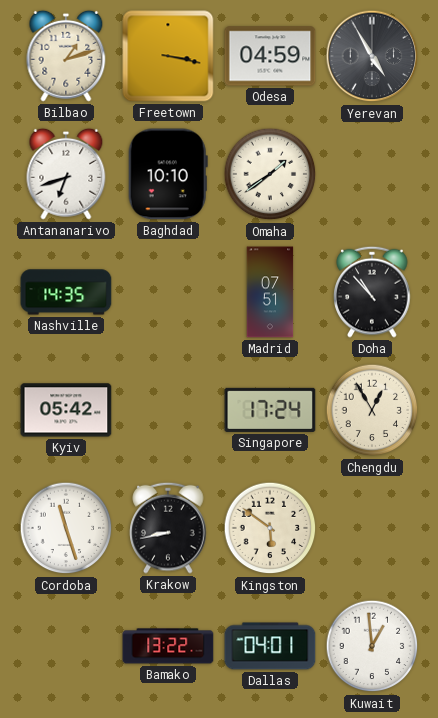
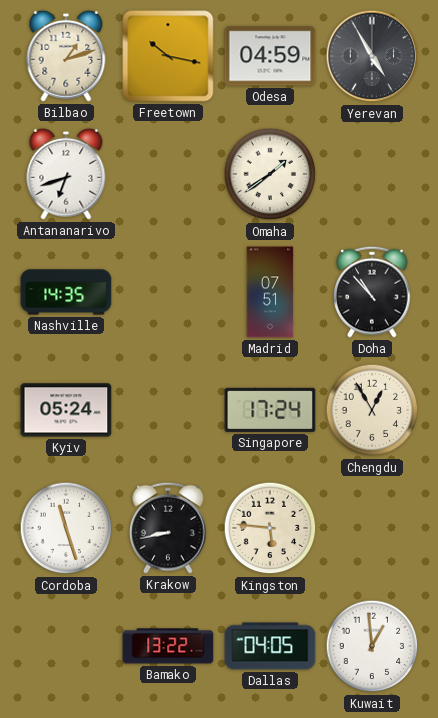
Freetown: 3:17 -> 10:17
Baghdad: 10:10 -> none
Kyiv: 05:42 -> 05:24
Kingston: 5:51 -> 5:46
Dallas: 04:01 -> 04:05
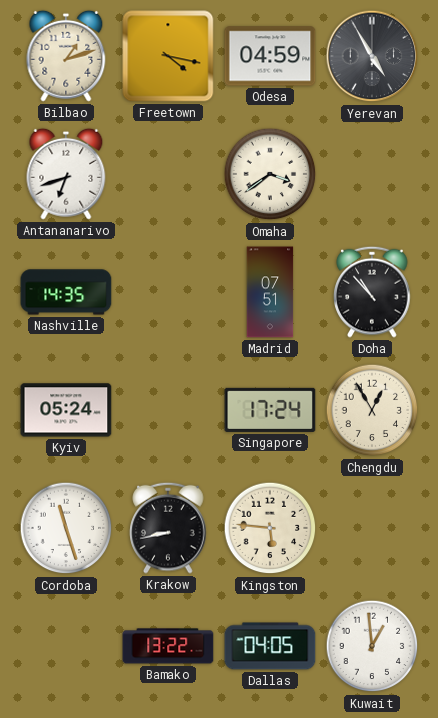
Freetown: 10:17 -> 4:17
Omaha: 1:39 -> 3:39
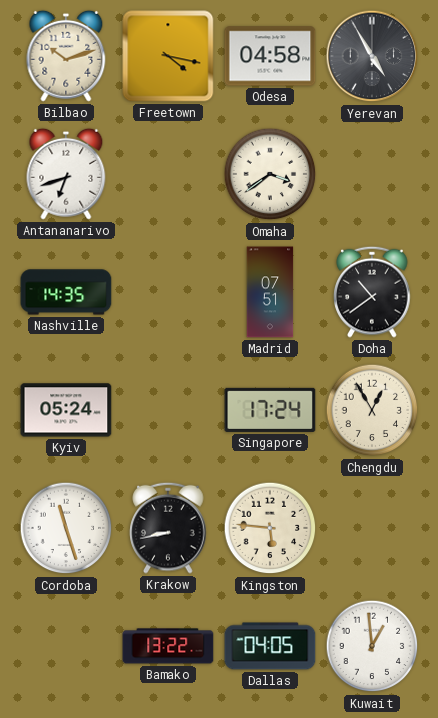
Bilbao: 1:12 -> 10:12
Odesa: 04:59 -> 04:58
Doha: 10:53 -> 10:39
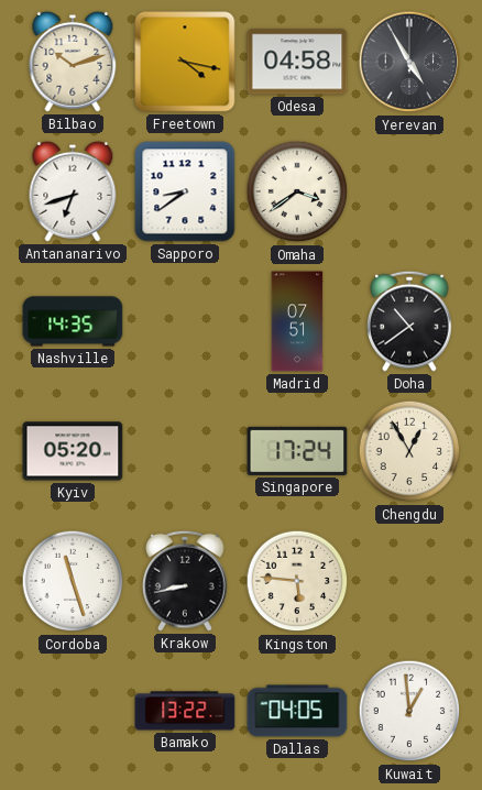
Sapporo: none -> 8:39
Kyiv: 05:24 -> 05:20
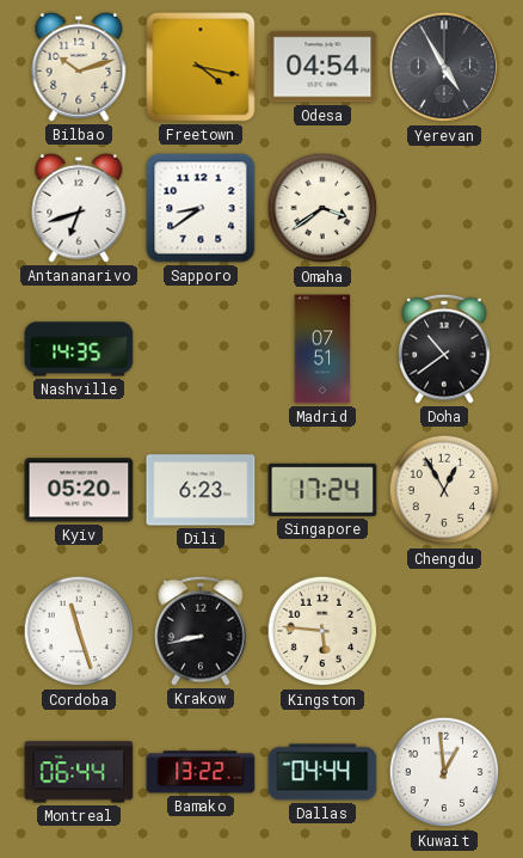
Odesa: 04:58 -> 04:54
Dili: none -> 6:23
Montreal: none -> 06:44
Dallas: 04:05 -> 04:44
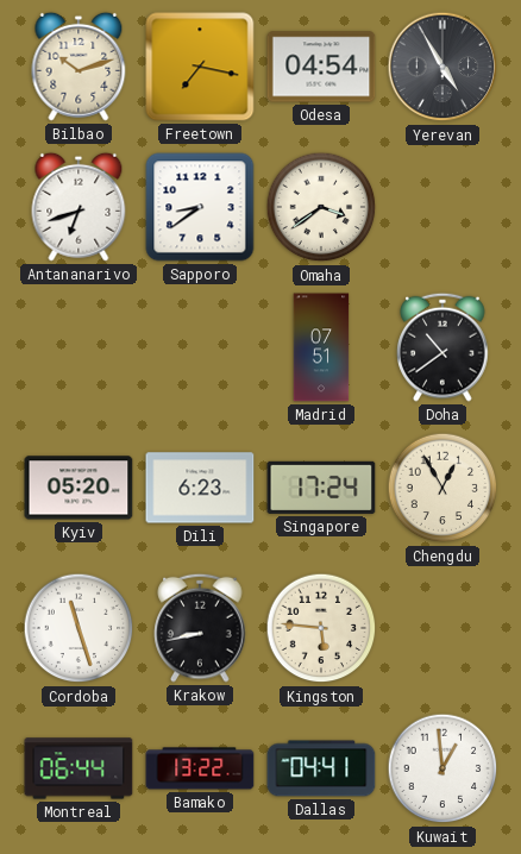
Freetown: 4:17 -> 7:17
Nashville: 14:35 -> none
Dallas: 04:44 -> 04:41
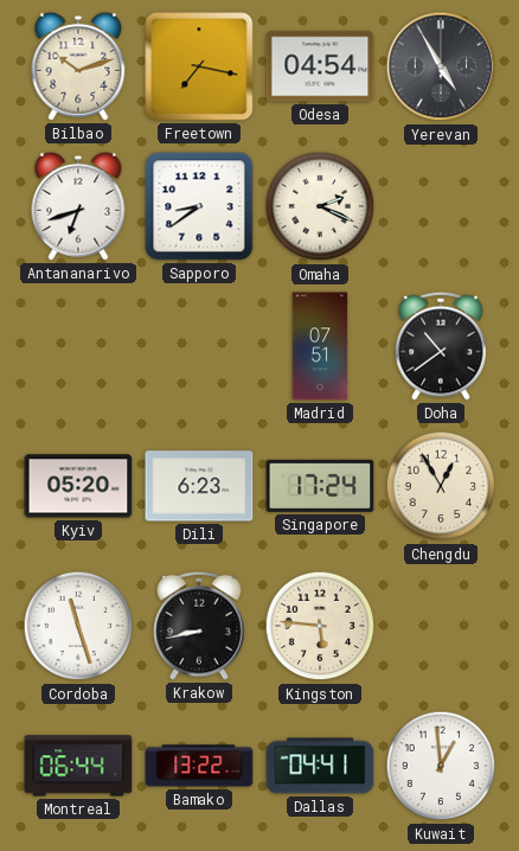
Omaha: 3:39 -> 2:19
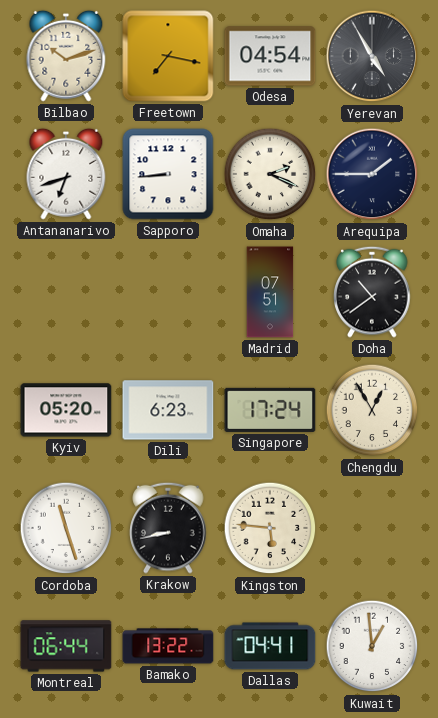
Sapporo: 8:39 -> 8:44
Arequipa: none -> 1:45
